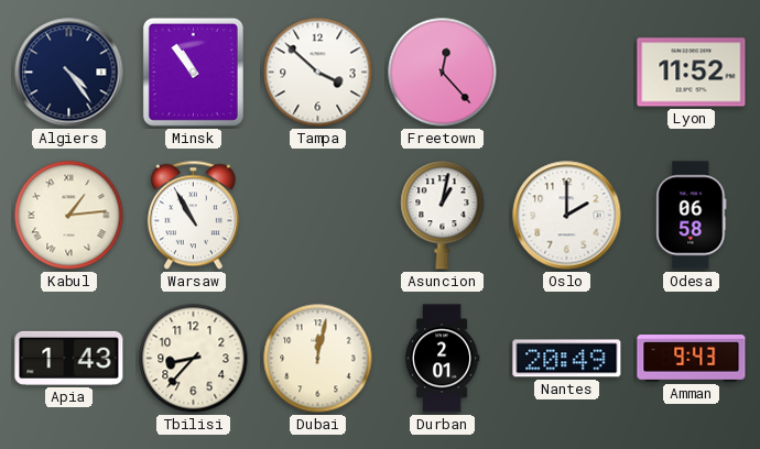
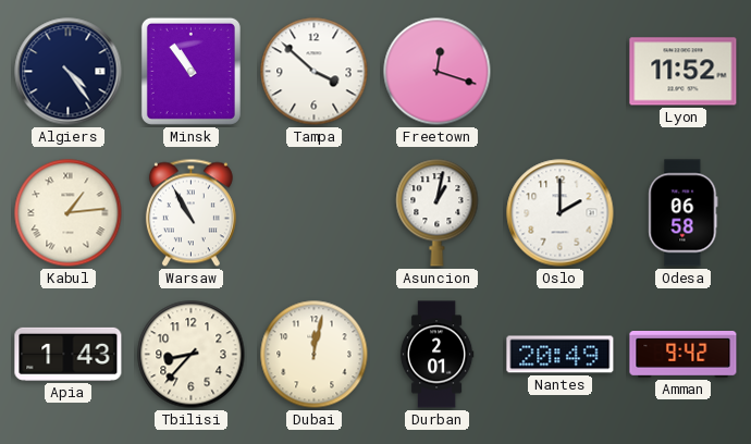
Freetown: 12:23 -> 12:18
Amman: 9:43 -> 9:42
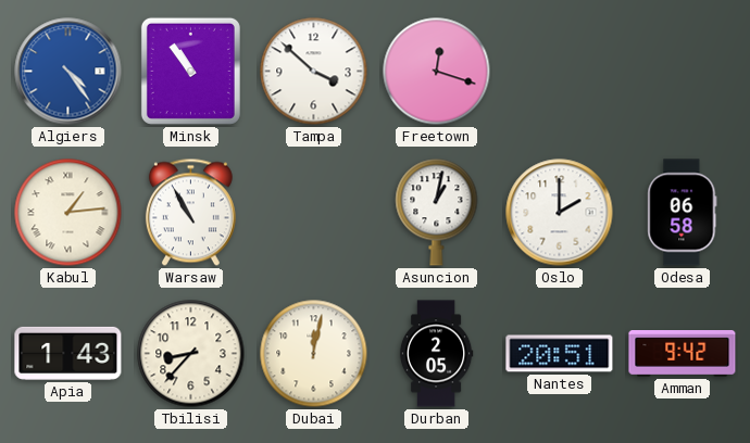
Algiers dial: navy -> blue
Lyon: 11:52 -> none
Durban: 2:01 -> 2:05
Nantes: 20:49 -> 20:51
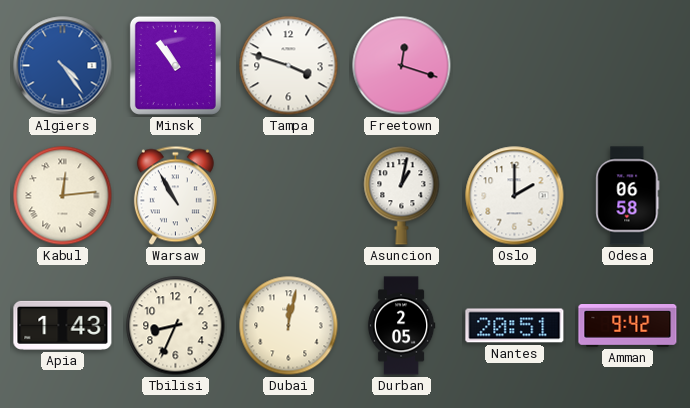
Tampa: 3:52 -> 3:48
Kabul: 1:14 -> 12:14
Tbilisi: 8:37 -> 8:34
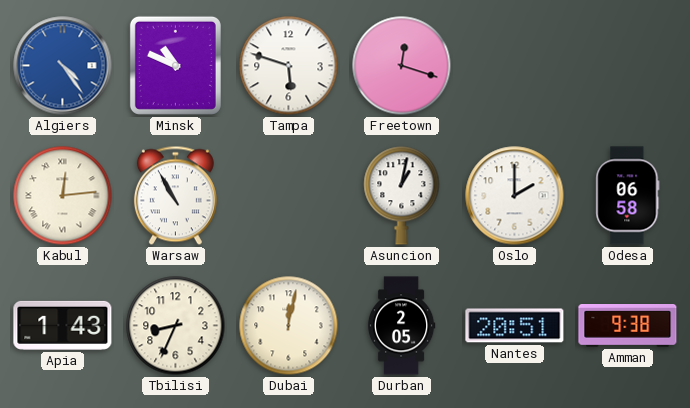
Minsk: 10:54 -> 10:49
Tampa: 3:48 -> 5:48
Amman: 9:42 -> 9:38
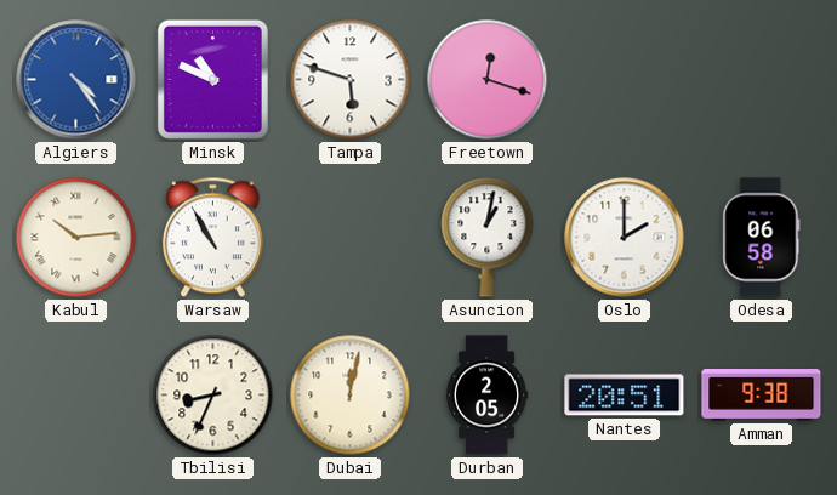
Kabul: 12:14 -> 10:14
Apia: 1:43 -> none
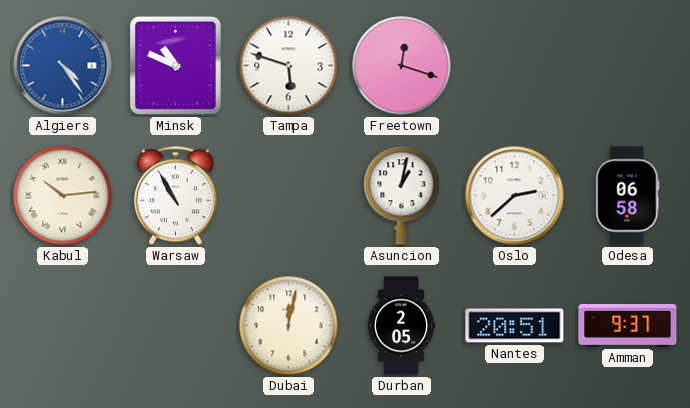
Oslo: 2:00 -> 2:38
Tbilisi: 8:34 -> none
Amman: 9:38 -> 9:37
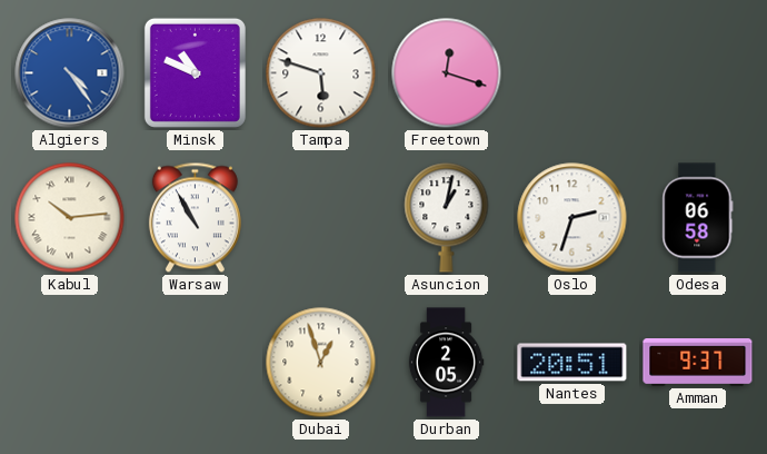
Oslo: 2:38 -> 2:33
Dubai: 12:02 -> 12:57
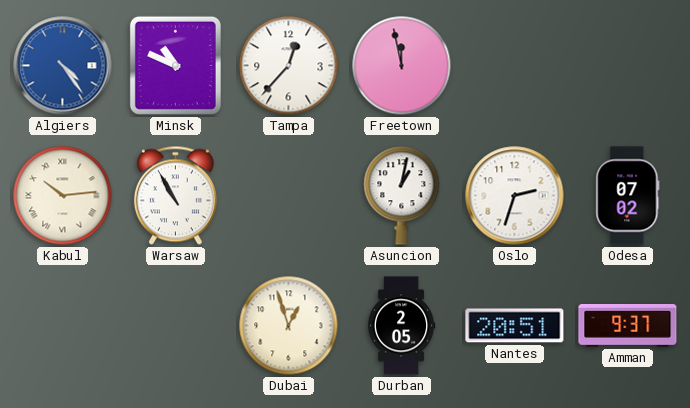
Tampa: 5:48 -> 12:37
Freetown: 12:18 -> 11:58
Odesa: 06:58 -> 07:02
